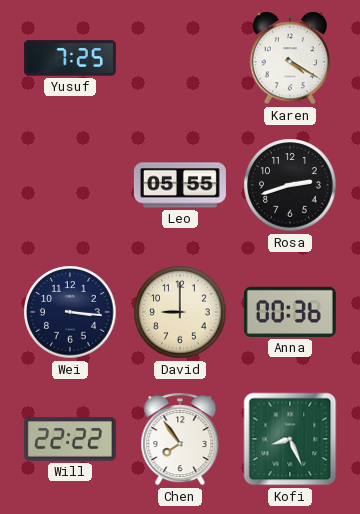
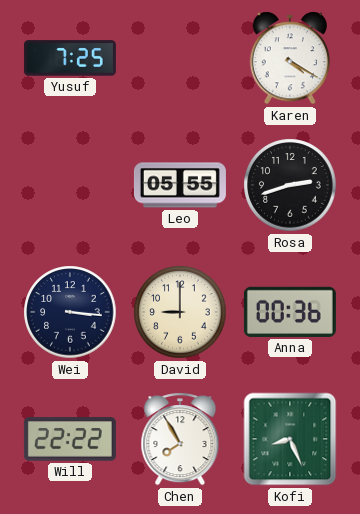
Chen: 7:54 -> 7:55
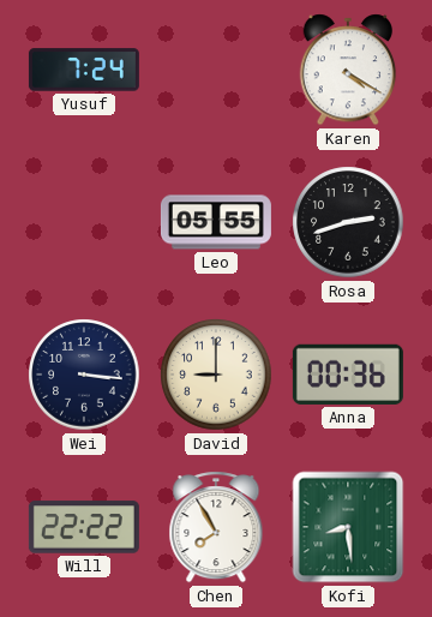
Yusuf: 7:25 -> 7:24
Kofi: 8:26 -> 8:29
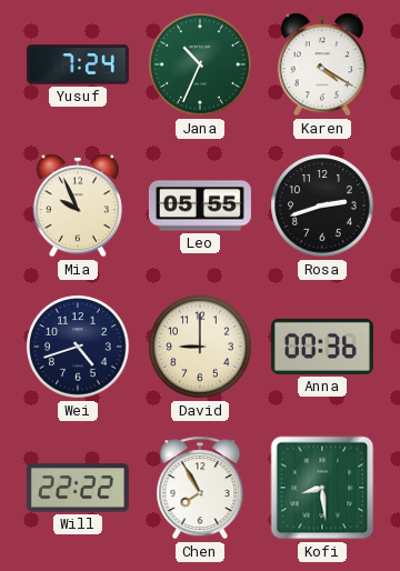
Jana: none -> 10:34
Mia: none -> 9:56
Wei: 3:16 -> 4:42
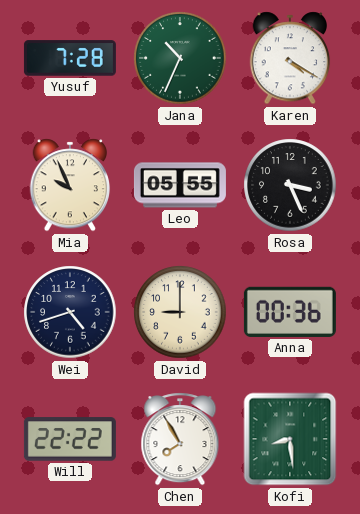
Yusuf: 7:24 -> 7:28
Rosa: 2:42 -> 3:26
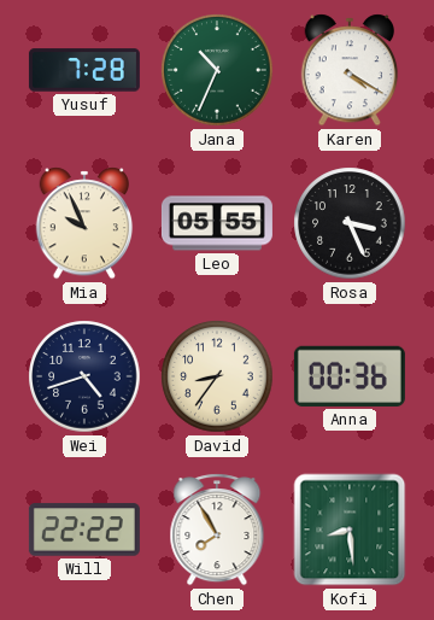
David: 9:00 -> 8:36
